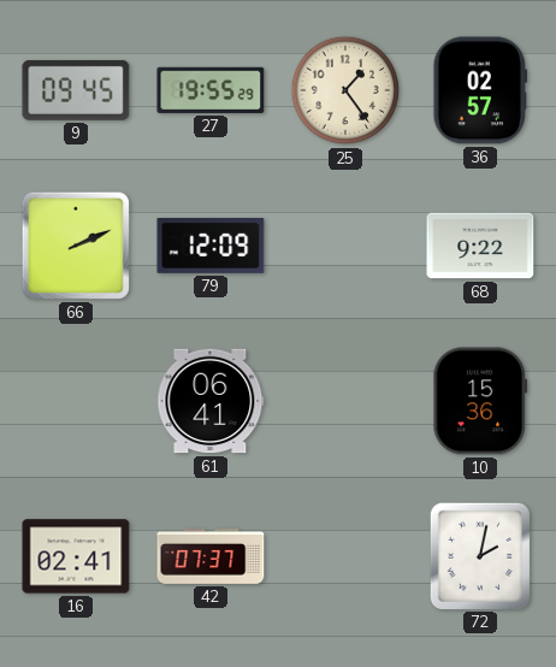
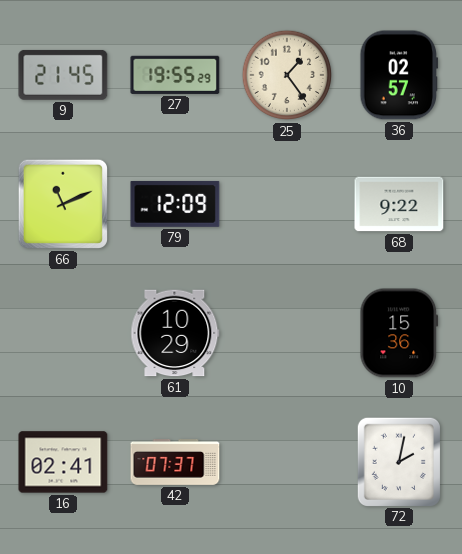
9: 09:45 -> 21:45
66: 2:11 -> 11:11
61: 06:41 -> 10:29
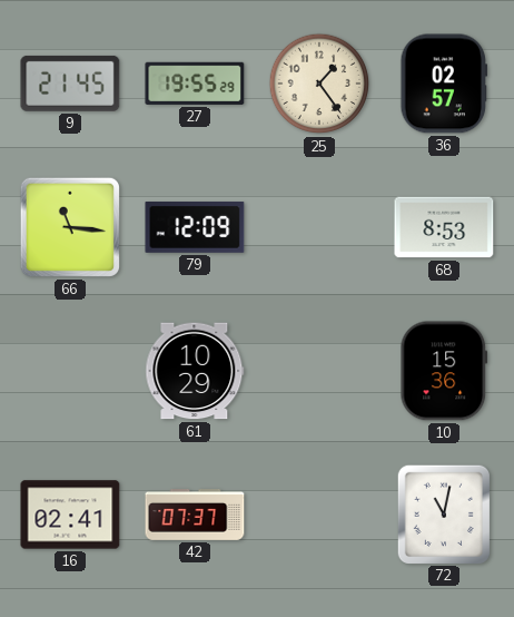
66: 11:11 -> 11:16
68: 9:22 -> 8:53
72: 2:02 -> 11:02
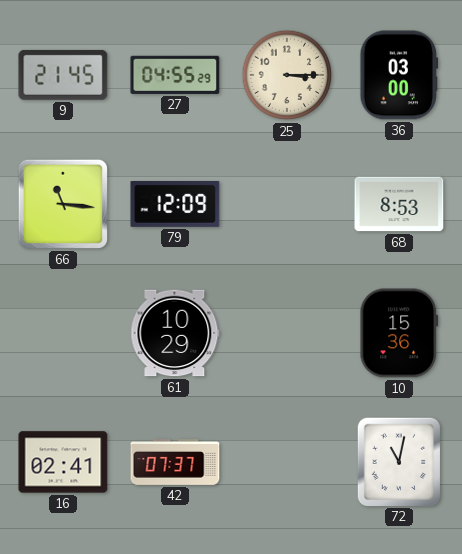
27: 19:55 -> 04:55
25: 1:24 -> 3:15
36: 02:57 -> 03:00
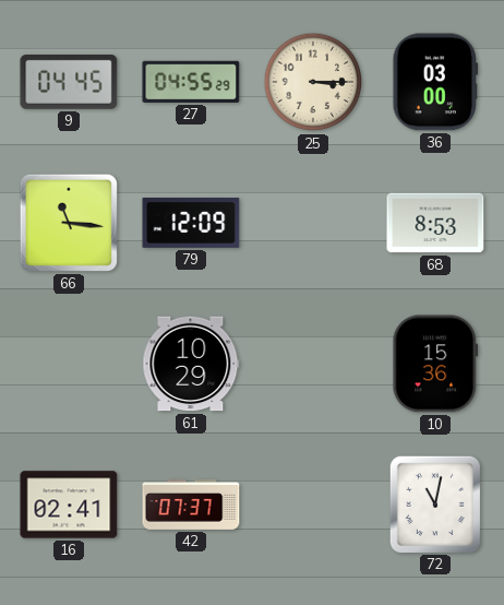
9: 21:45 -> 04:45
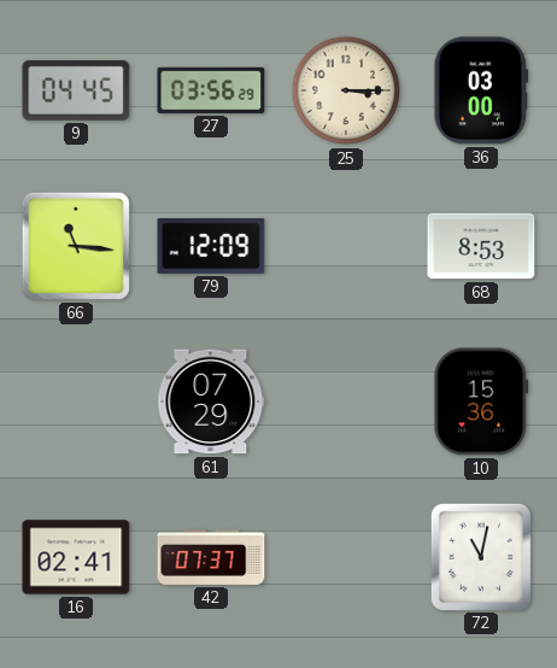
27: 04:55 -> 03:56
61: 10:29 -> 07:29
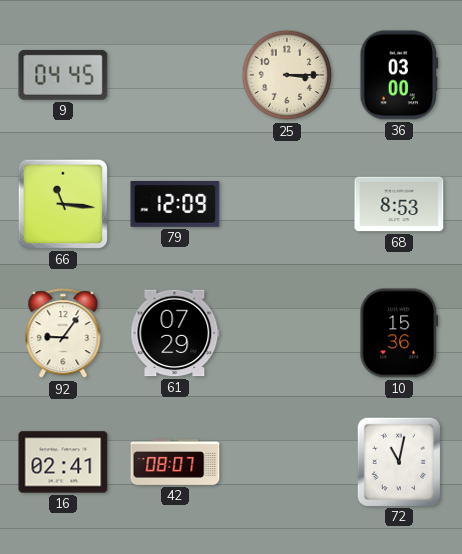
27: 03:56 -> none
92: none -> 9:06
42: 07:37 -> 08:07
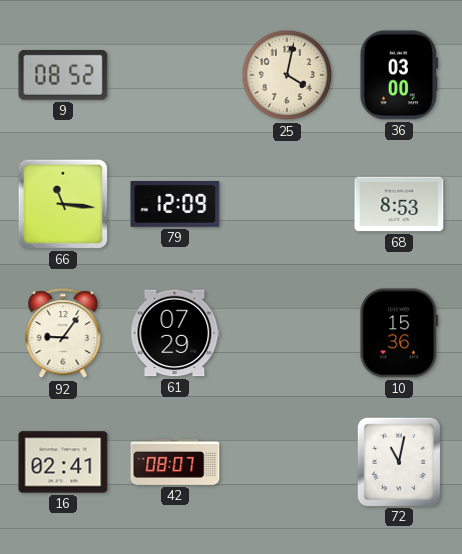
9: 04:45 -> 08:52
25: 3:15 -> 4:02
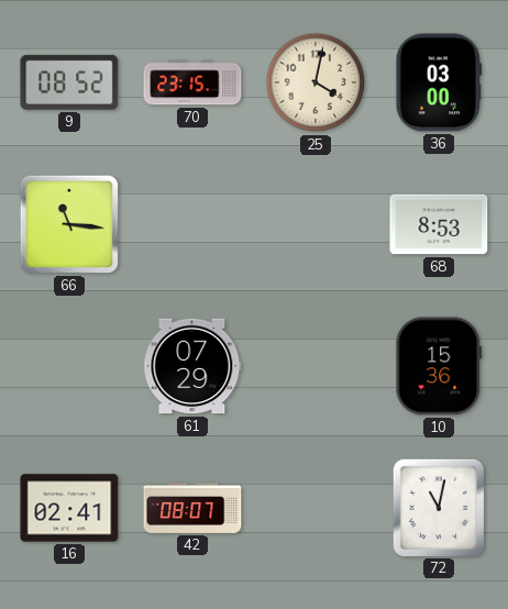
70: none -> 23:15
79: 12:09 -> none
92: 9:06 -> none
